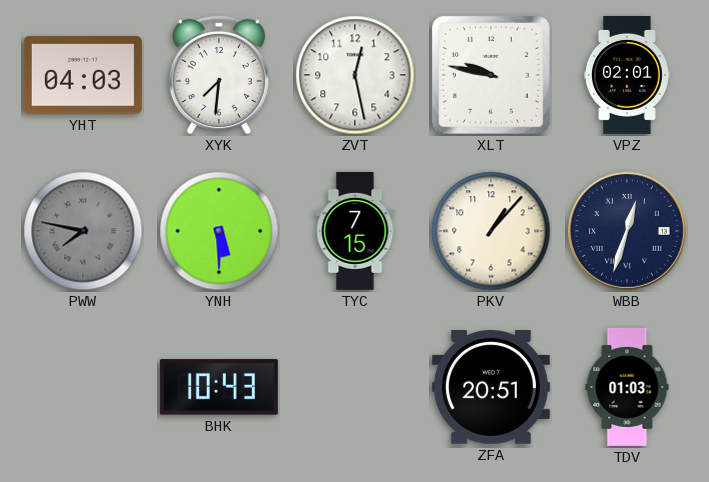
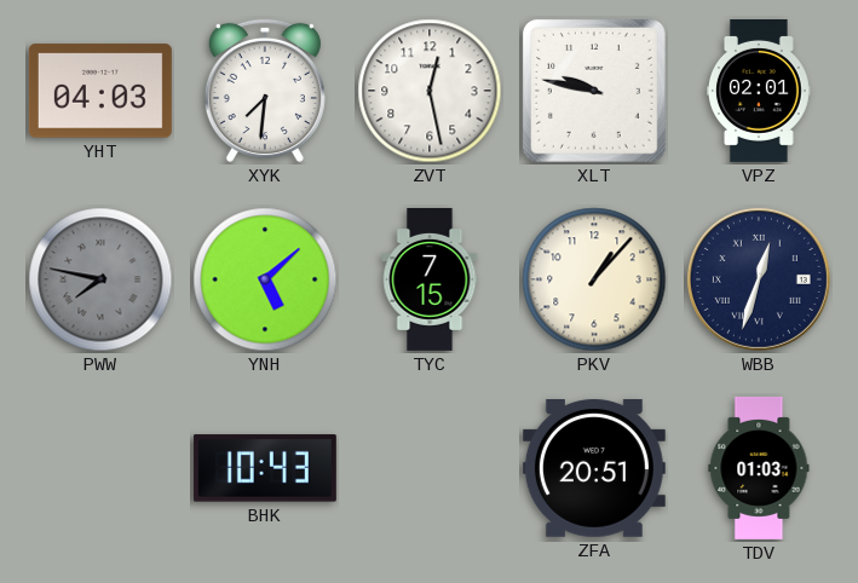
YNH: 5:30 -> 5:08
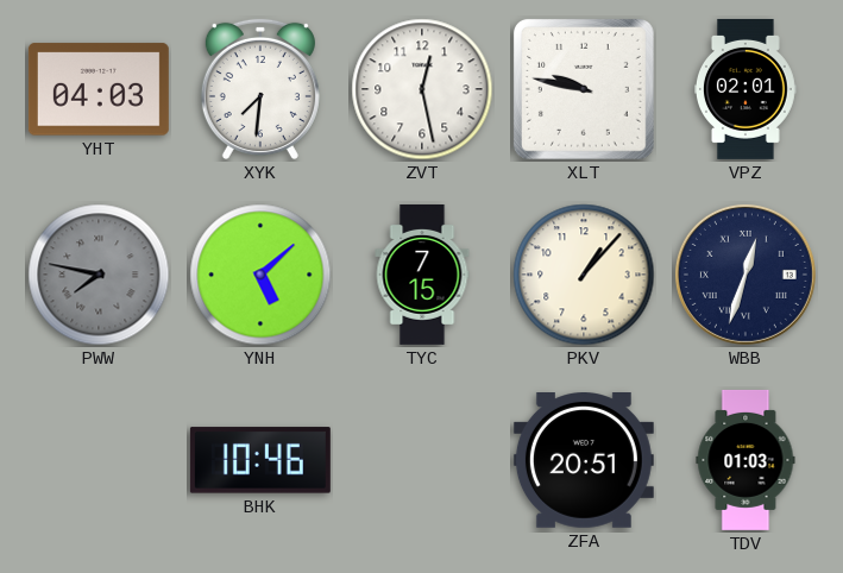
BHK: 10:43 -> 10:46
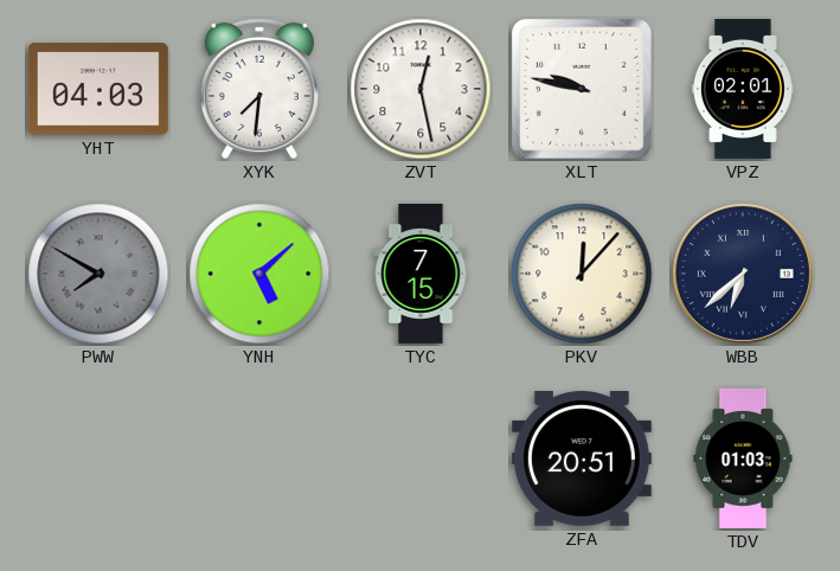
PWW: 7:47 -> 7:50
PKV: 1:07 -> 12:07
WBB: 12:33 -> 6:38
BHK: 10:46 -> none
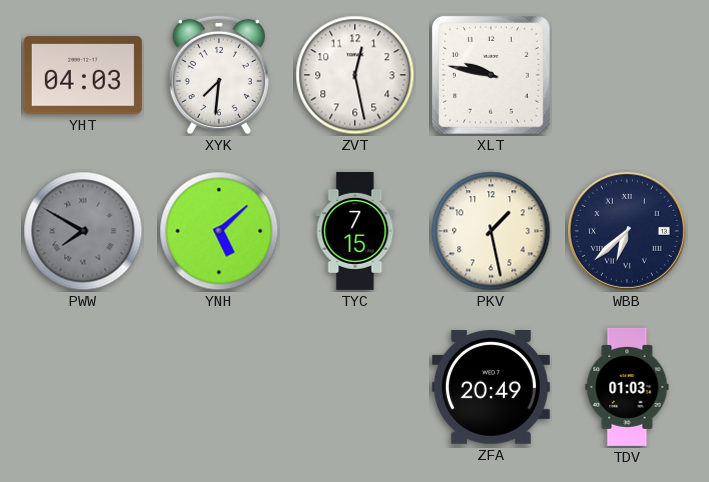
VPZ: 02:01 -> none
PKV: 12:07 -> 1:28
ZFA: 20:51 -> 20:49
